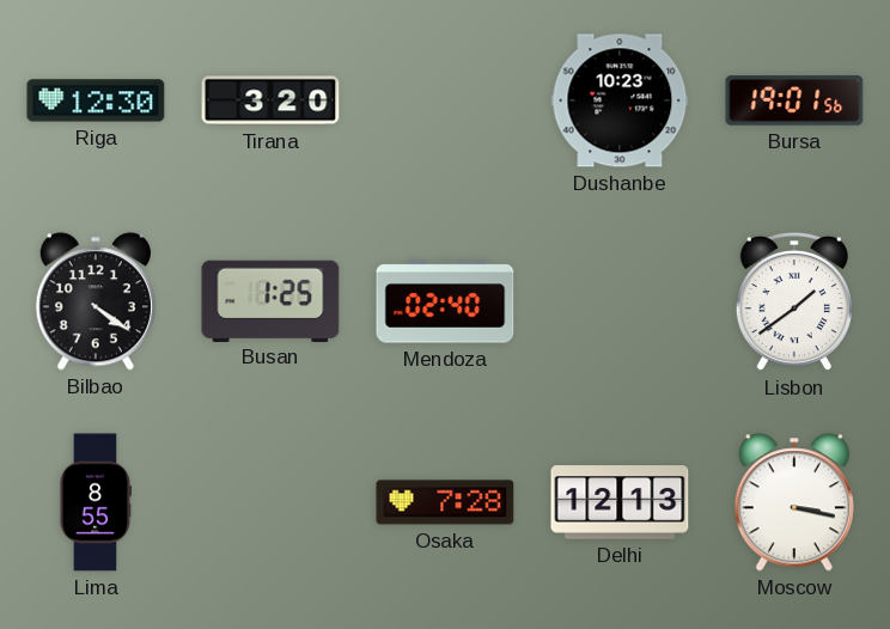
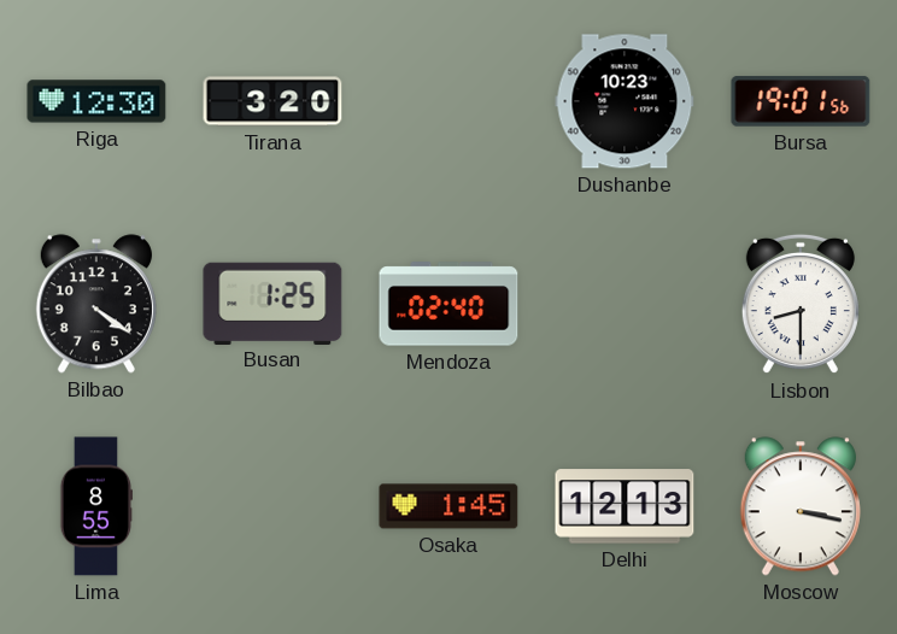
Lisbon: 1:39 -> 8:30
Osaka: 7:28 -> 1:45
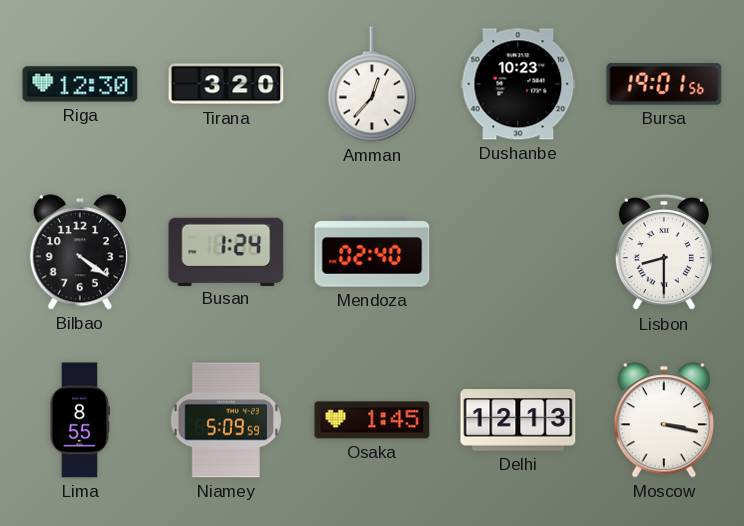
Amman: none -> 12:37
Busan: 1:25 -> 1:24
Niamey: none -> 5:09
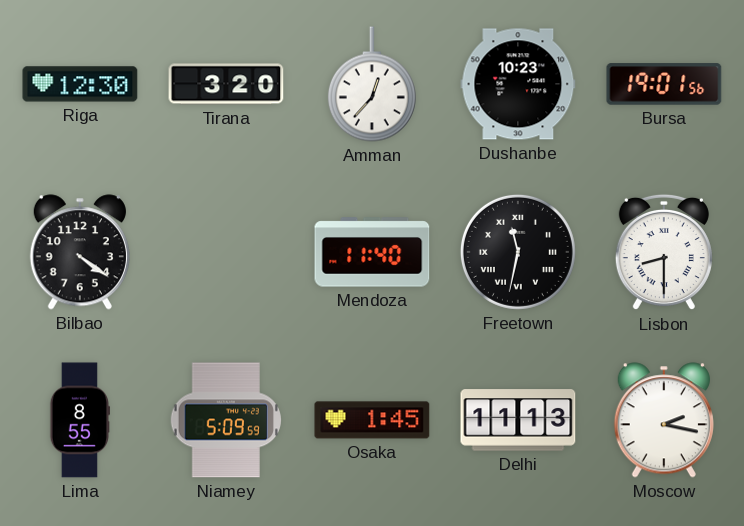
Busan: 1:24 -> none
Mendoza: 02:40 -> 11:40
Freetown: none -> 11:32
Delhi: 12:13 -> 11:13
Moscow: 3:17 -> 2:17
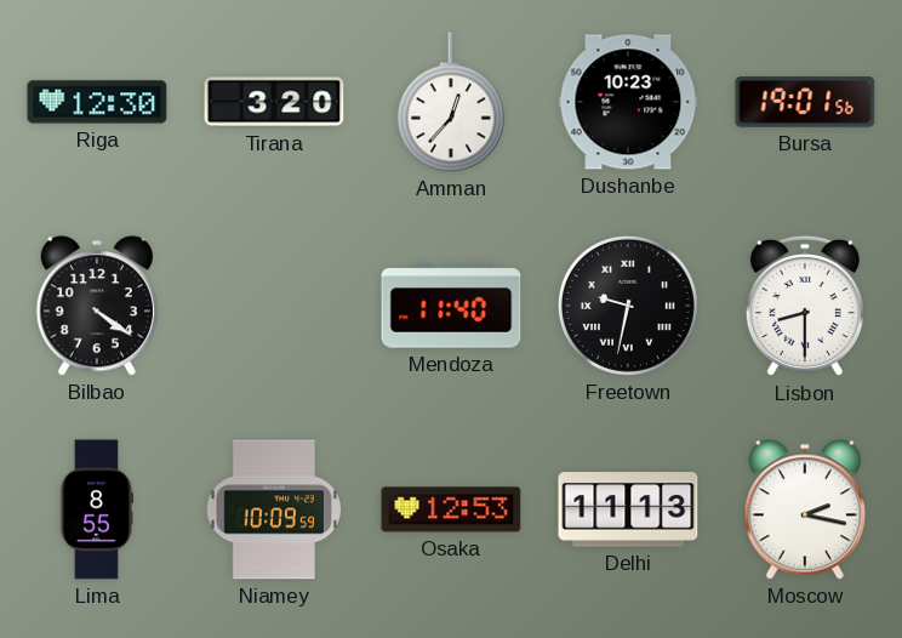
Freetown: 11:32 -> 9:32
Niamey: 5:09 -> 10:09
Osaka: 1:45 -> 12:53
